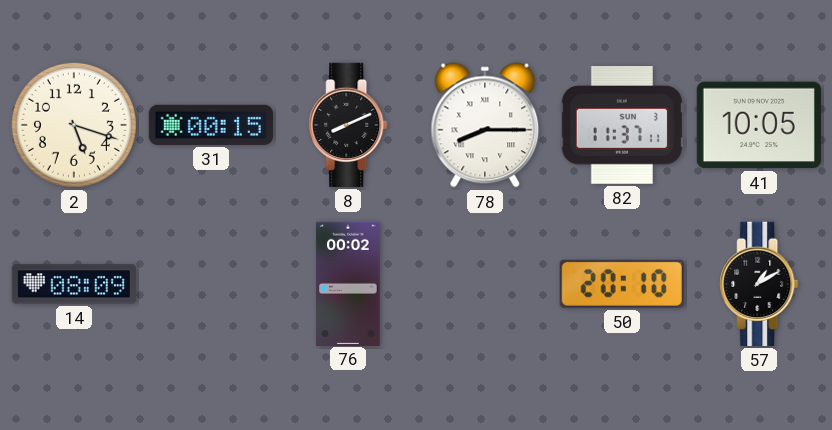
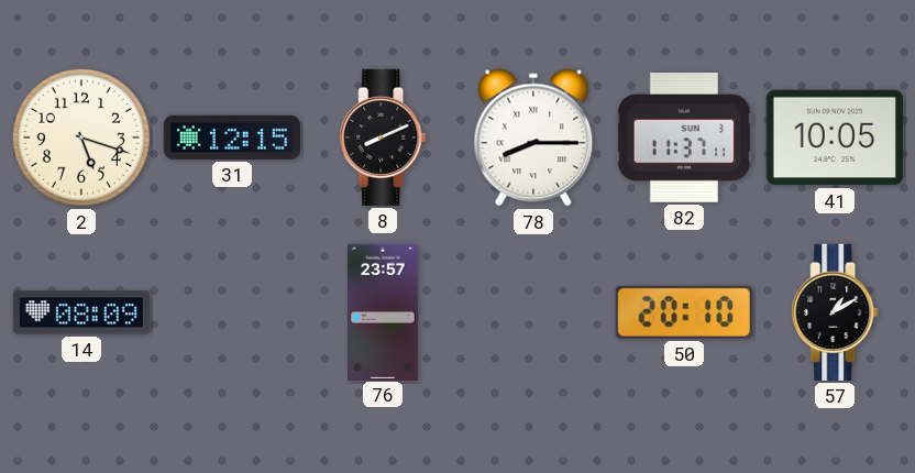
31: 00:15 -> 12:15
76: 00:02 -> 23:57
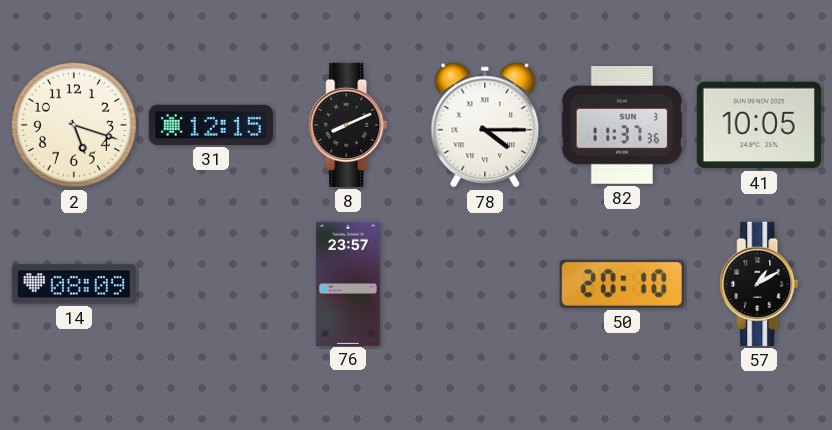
78: 8:15 -> 4:15
82: 11:37:11 -> 11:37:36
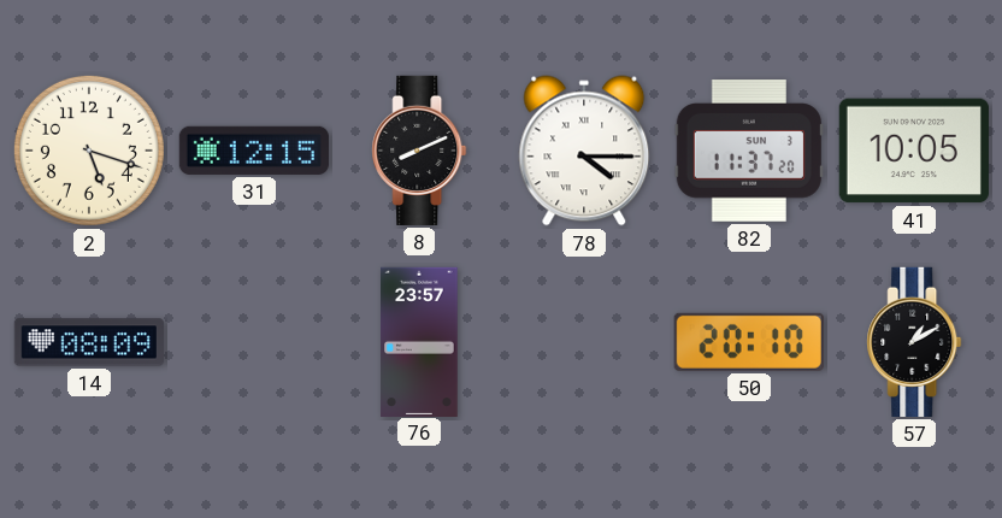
82: 11:37:36 -> 11:37:20
